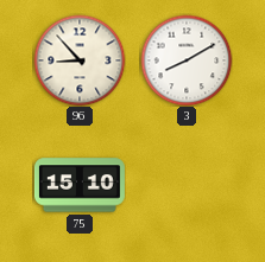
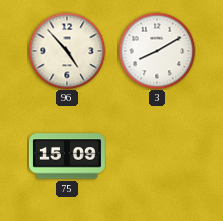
96: 8:53 -> 4:53
75: 15:10 -> 15:09
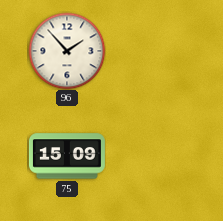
96: 4:53 -> 1:53
3: 8:10 -> none
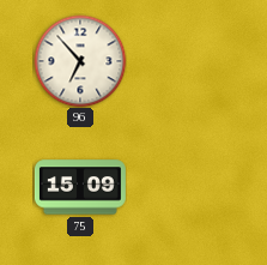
96: 1:53 -> 6:53
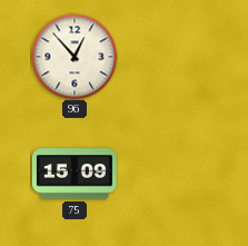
96: 6:53 -> 12:53
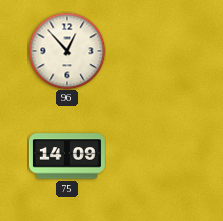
75: 15:09 -> 14:09
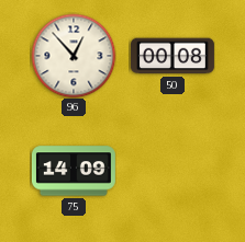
50: none -> 00:08
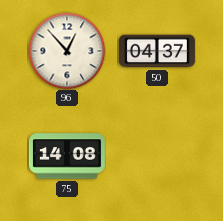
50: 00:08 -> 04:37
75: 14:09 -> 14:08
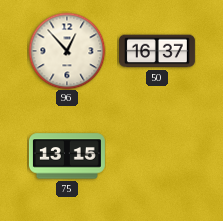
50: 04:37 -> 16:37
75: 14:08 -> 13:15
